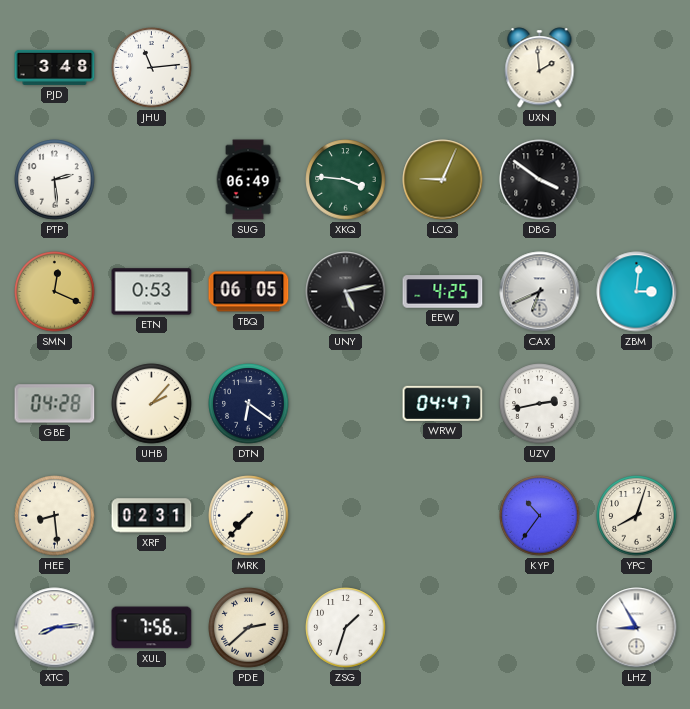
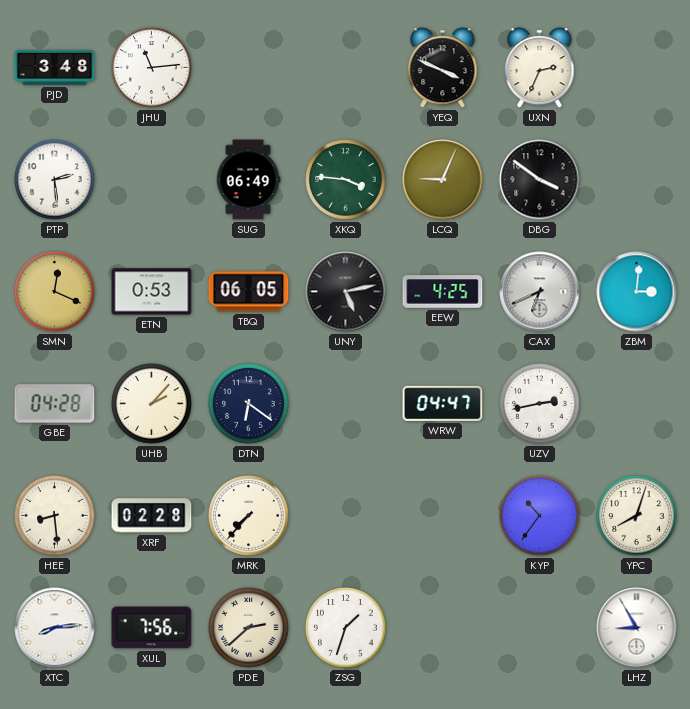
YEQ: none -> 3:49
UXN: 1:59 -> 2:34
XRF: 02:31 -> 02:28
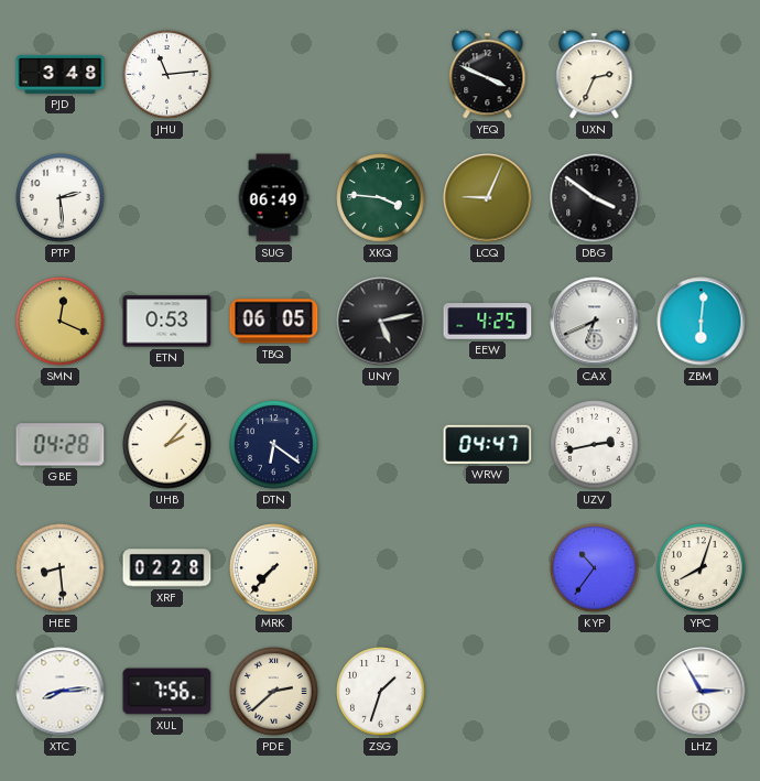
ZBM: 3:01 -> 6:01
LHZ: 8:55 -> 2:55
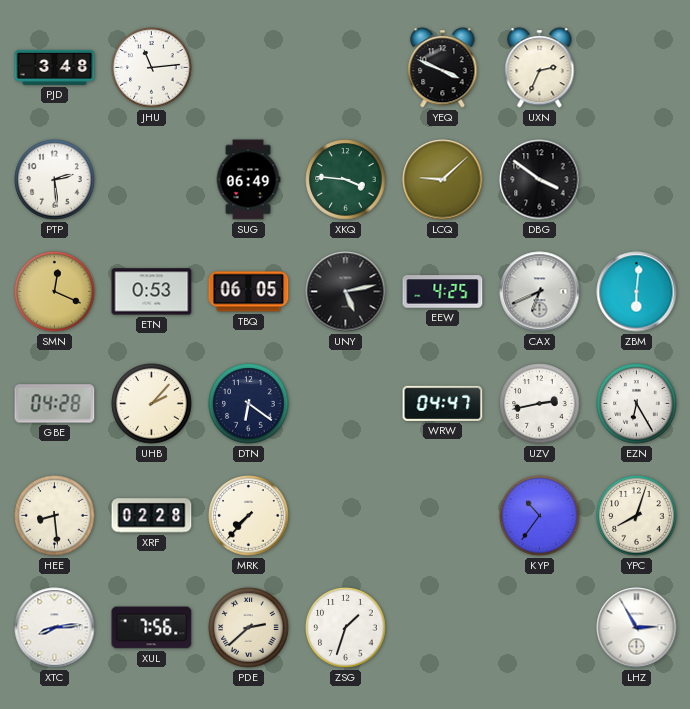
LCQ: 9:04 -> 9:08
EZN: none -> 6:25
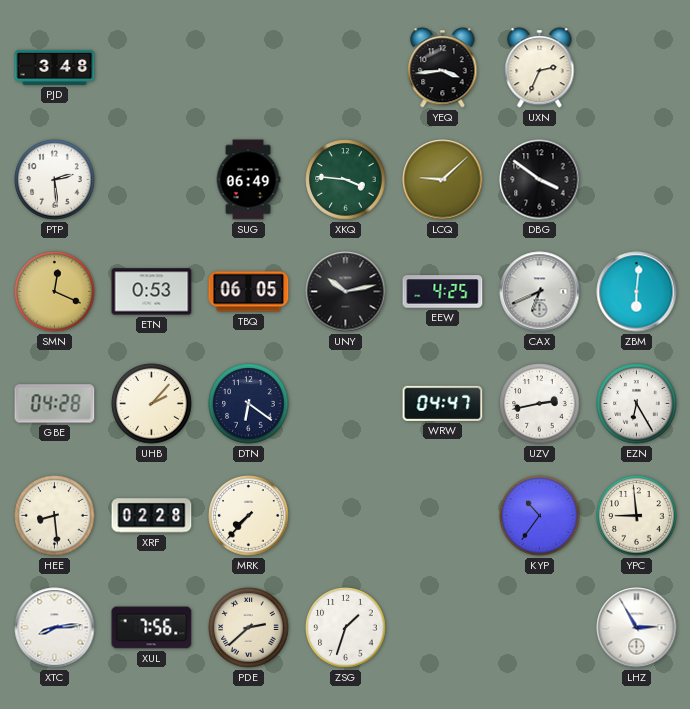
JHU: 11:14 -> none
YEQ: 3:49 -> 3:44
UNY: 5:13 -> 10:13
YPC: 8:03 -> 8:59
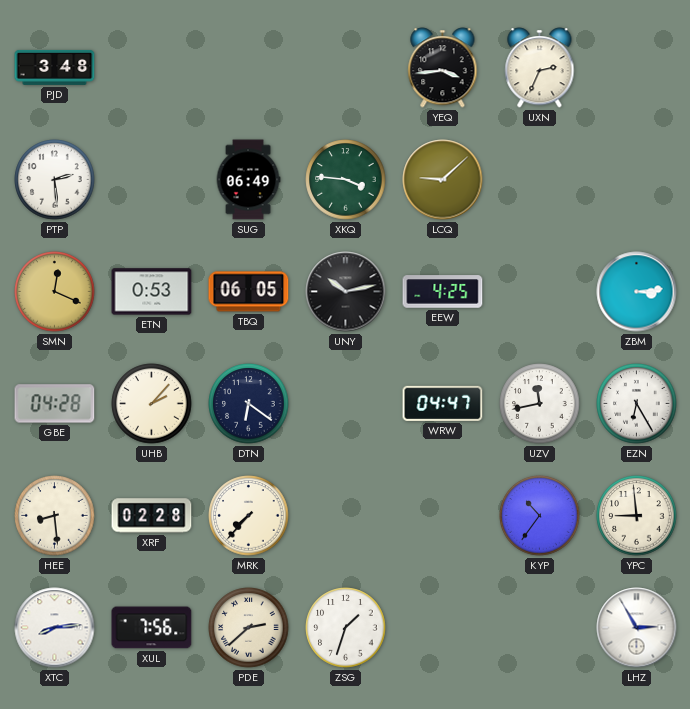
DBG: 3:51 -> none
CAX: 6:41 -> none
ZBM: 6:01 -> 3:14
UZV: 2:43 -> 11:43
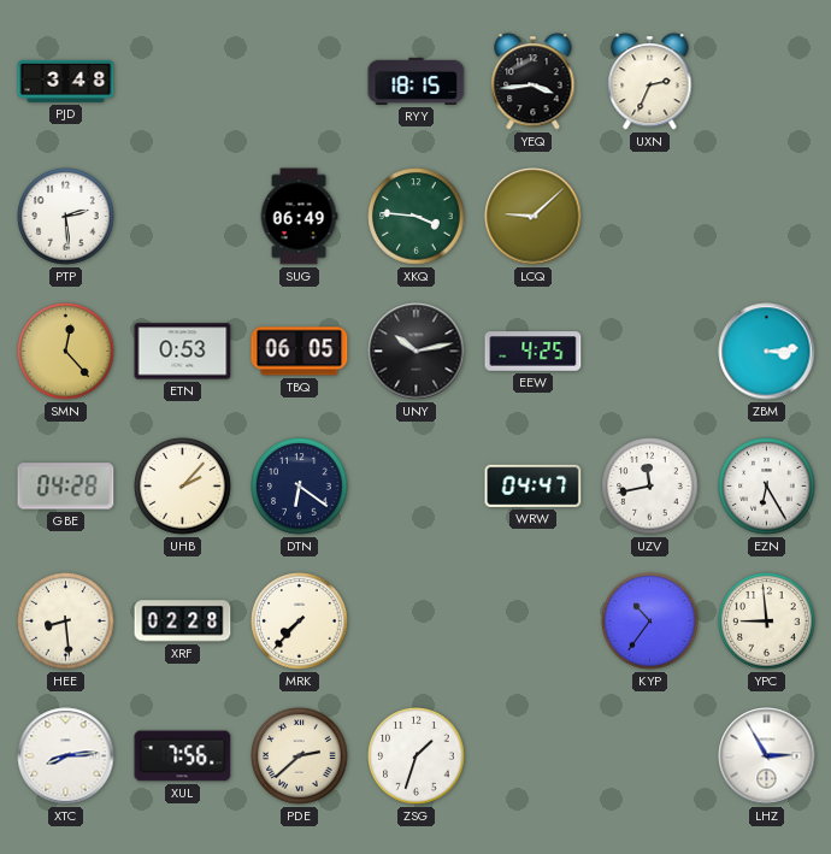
RYY: none -> 18:15
SMN: 12:19 -> 12:23
